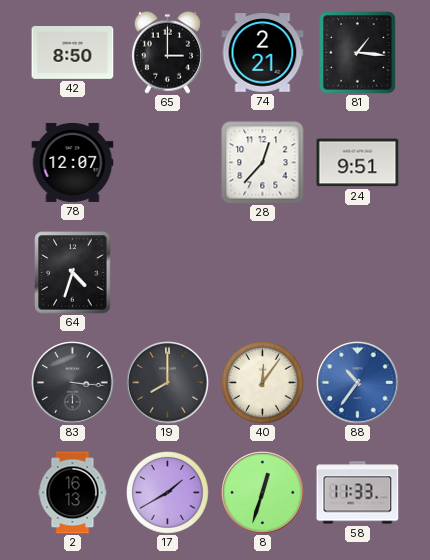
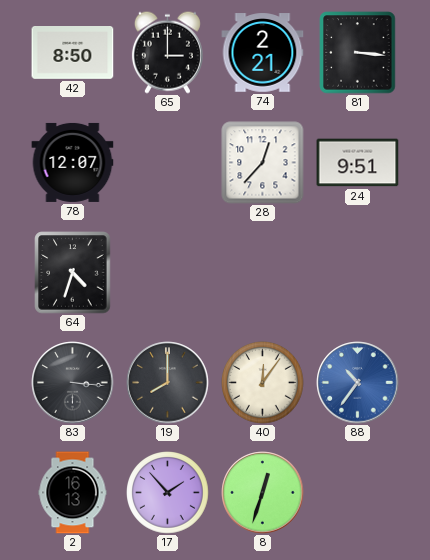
81: 1:16 -> 3:16
17: 1:40 -> 1:53
58: 11:33 -> none
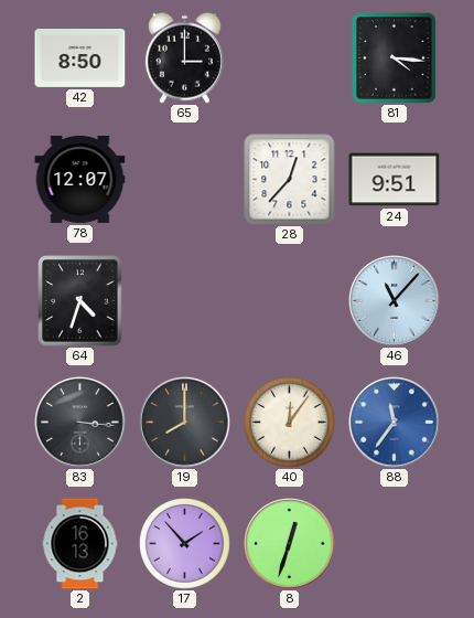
74: 2:21 -> none
81: 3:16 -> 4:16
46: none -> 11:07
88: 10:36 -> 11:36
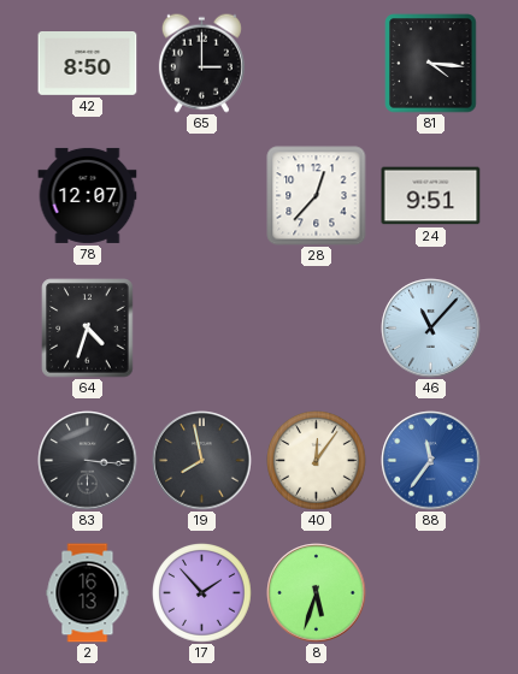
19: 8:00 -> 7:58
8: 12:33 -> 5:33
